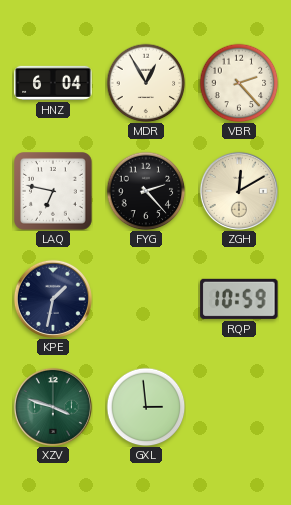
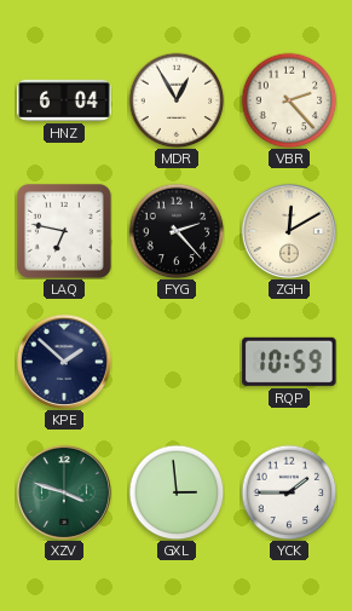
KPE: 1:32 -> 1:52
YCK: none -> 1:45
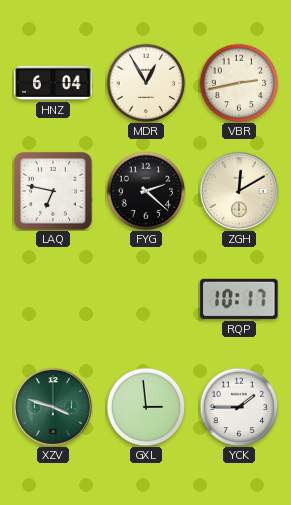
VBR: 2:23 -> 2:43
FYG: 2:23 -> 2:22
KPE: 1:52 -> none
RQP: 10:59 -> 10:17
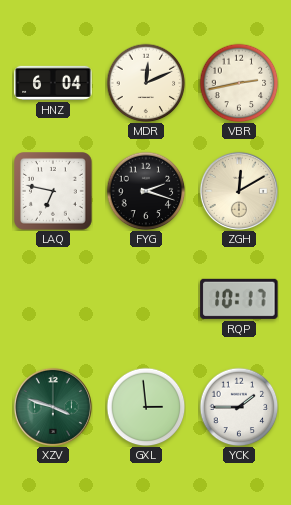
MDR: 12:55 -> 12:11
FYG: 2:22 -> 2:18
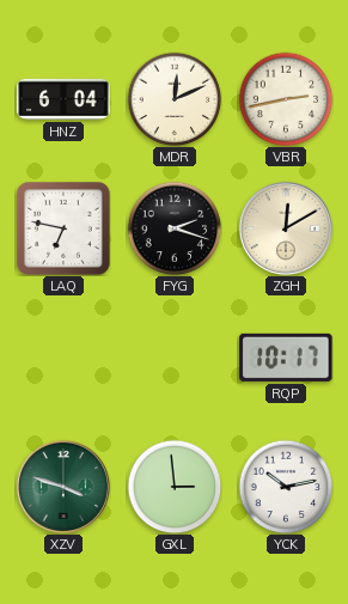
YCK: 1:45 -> 10:13
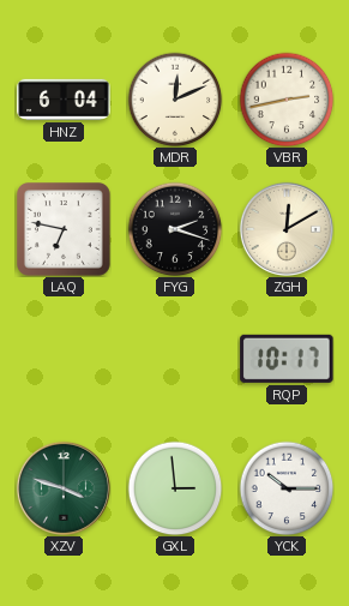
YCK: 10:13 -> 10:15
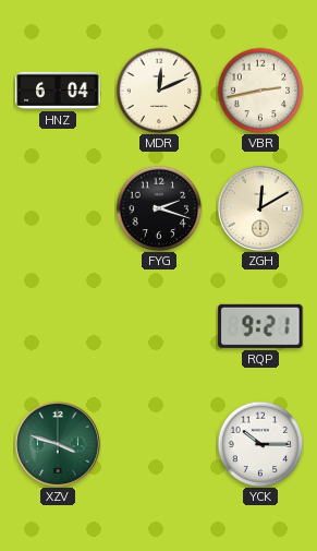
LAQ: 6:47 -> none
RQP: 10:17 -> 9:21
GXL: 2:59 -> none
